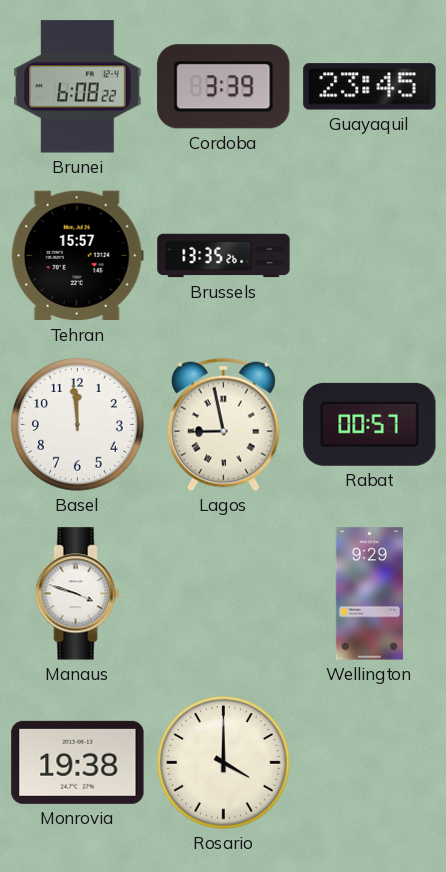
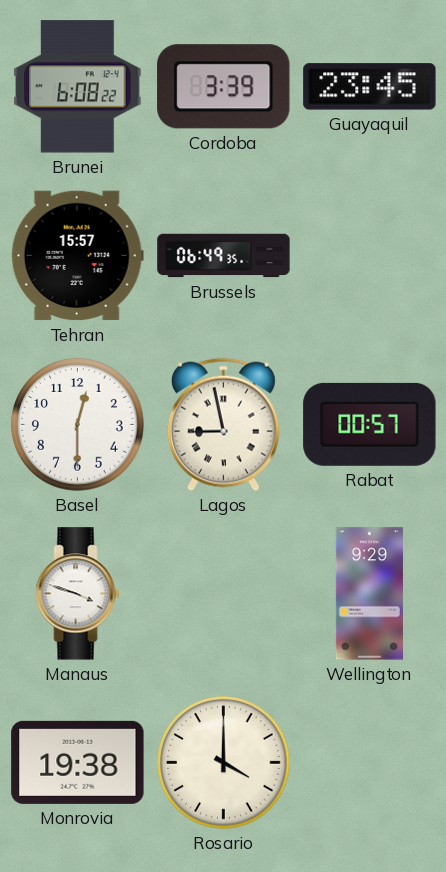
Brussels: 13:35 -> 06:49
Basel: 11:59 -> 12:30
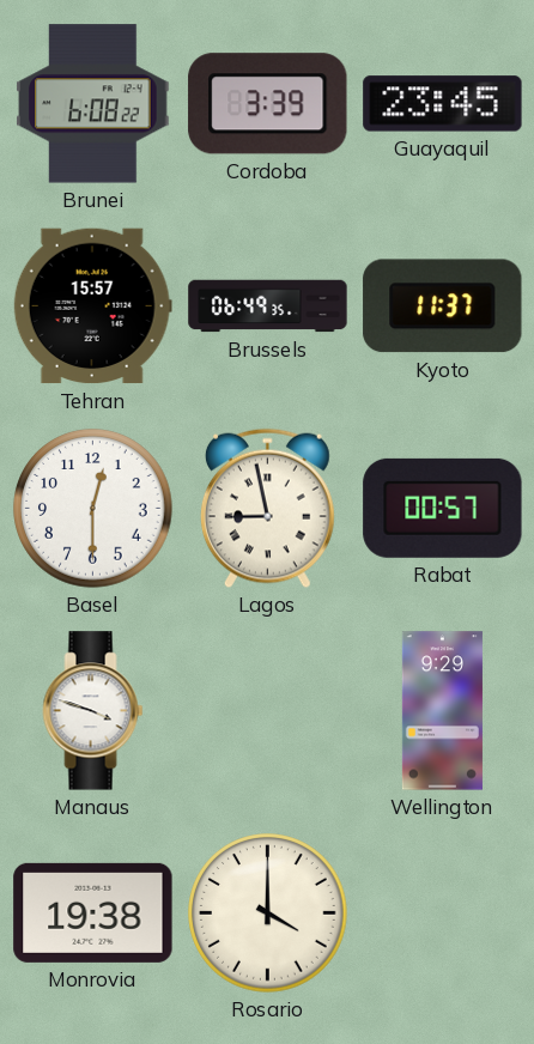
Kyoto: none -> 11:37
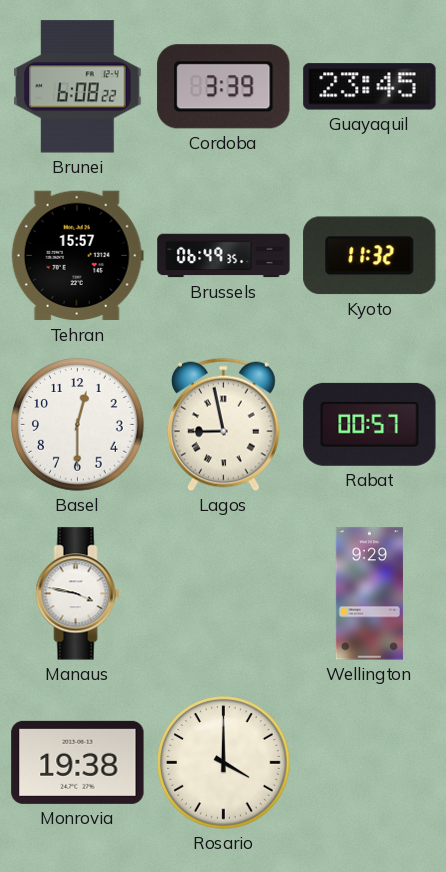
Kyoto: 11:37 -> 11:32
Manaus: 3:48 -> 3:47
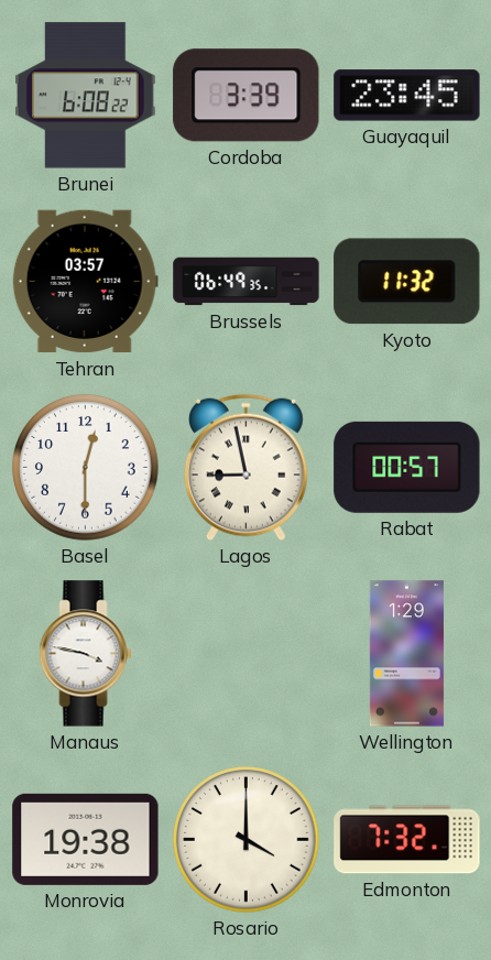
Tehran: 15:57 -> 03:57
Wellington: 9:29 -> 1:29
Edmonton: none -> 7:32
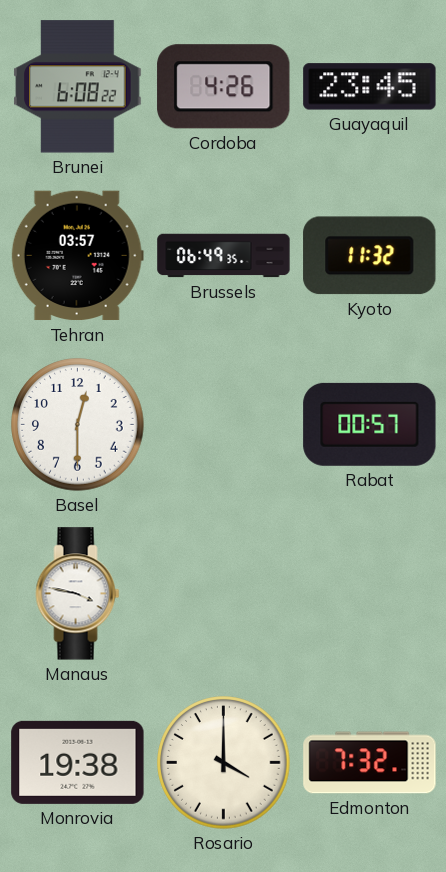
Cordoba: 3:39 -> 4:26
Lagos: 8:58 -> none
Wellington: 1:29 -> none
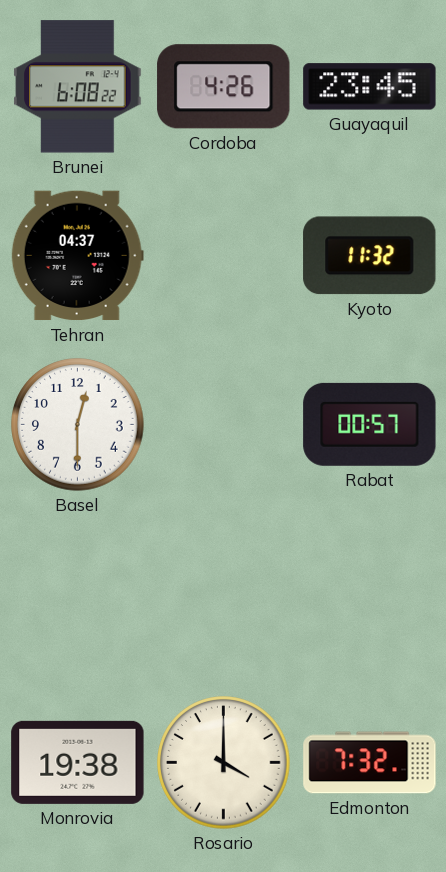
Tehran: 03:57 -> 04:37
Brussels: 06:49 -> none
Manaus: 3:47 -> none
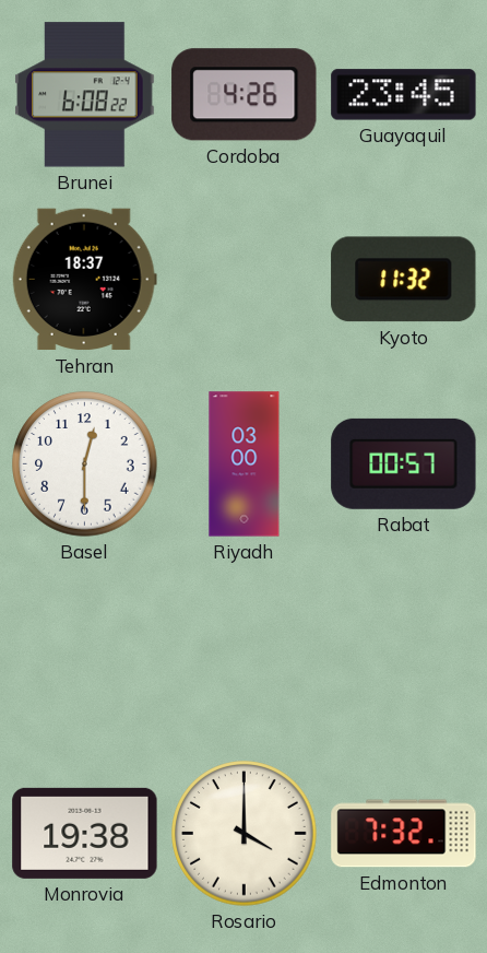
Tehran: 04:37 -> 18:37
Riyadh: none -> 03:00
